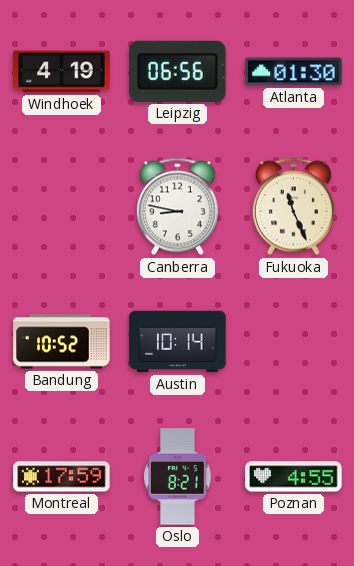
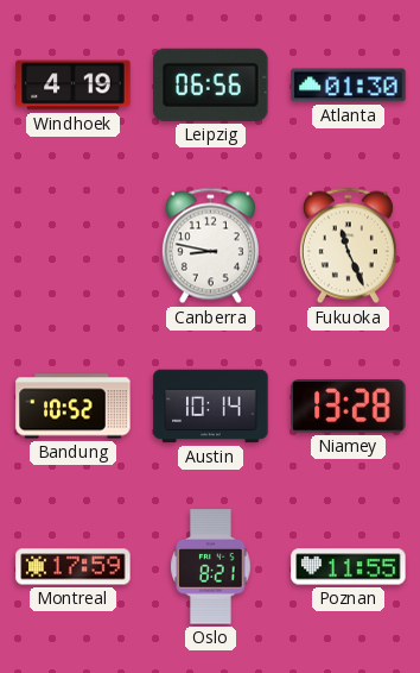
Niamey: none -> 13:28
Poznan: 4:55 -> 11:55
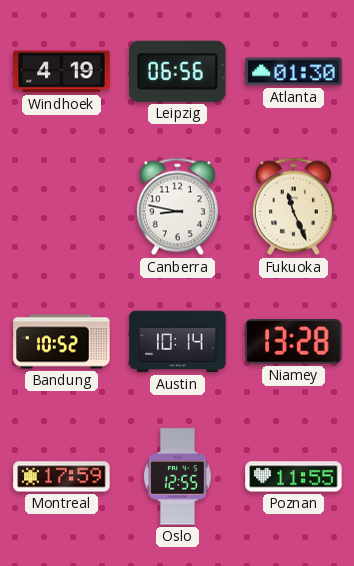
Oslo: 8:21 -> 12:55
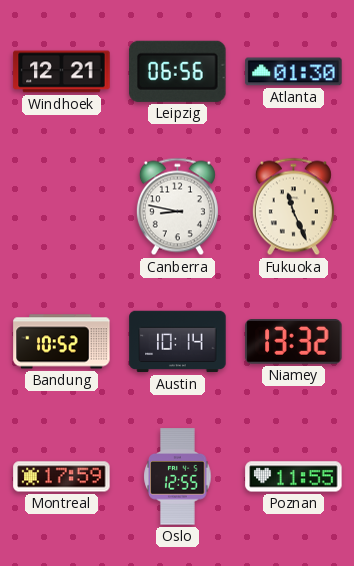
Windhoek: 4:19 -> 12:21
Niamey: 13:28 -> 13:32
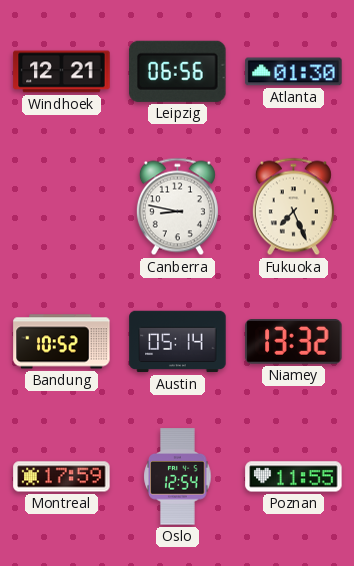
Fukuoka: 11:26 -> 7:26
Austin: 10:14 -> 05:14
Oslo: 12:55 -> 12:54
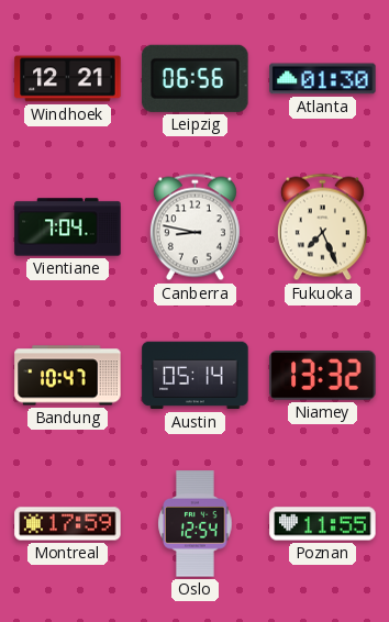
Vientiane: none -> 7:04
Bandung: 10:52 -> 10:47
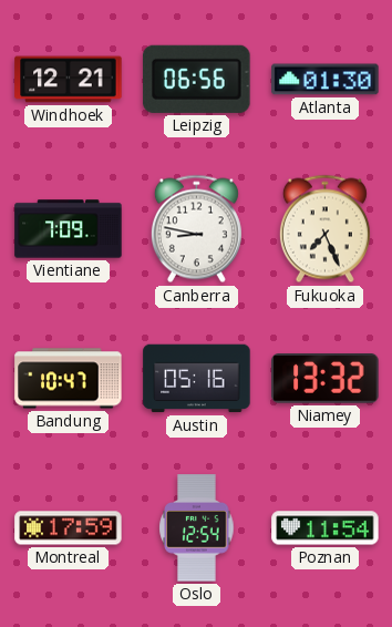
Vientiane: 7:04 -> 7:09
Austin: 05:14 -> 05:16
Poznan: 11:55 -> 11:54
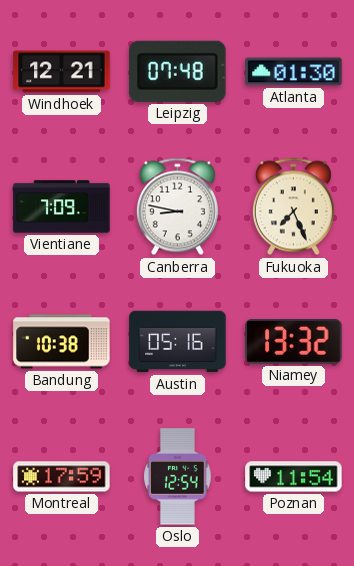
Leipzig: 06:56 -> 07:48
Bandung: 10:47 -> 10:38
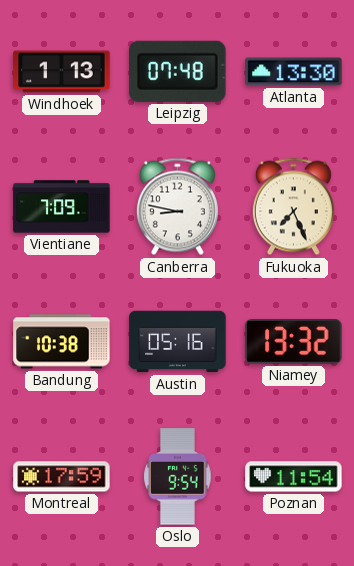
Windhoek: 12:21 -> 1:13
Atlanta: 01:30 -> 13:30
Oslo: 12:54 -> 9:54
